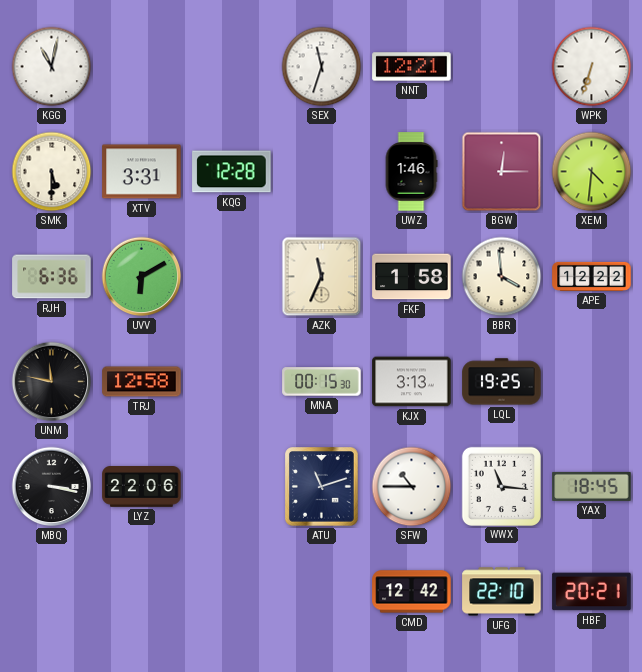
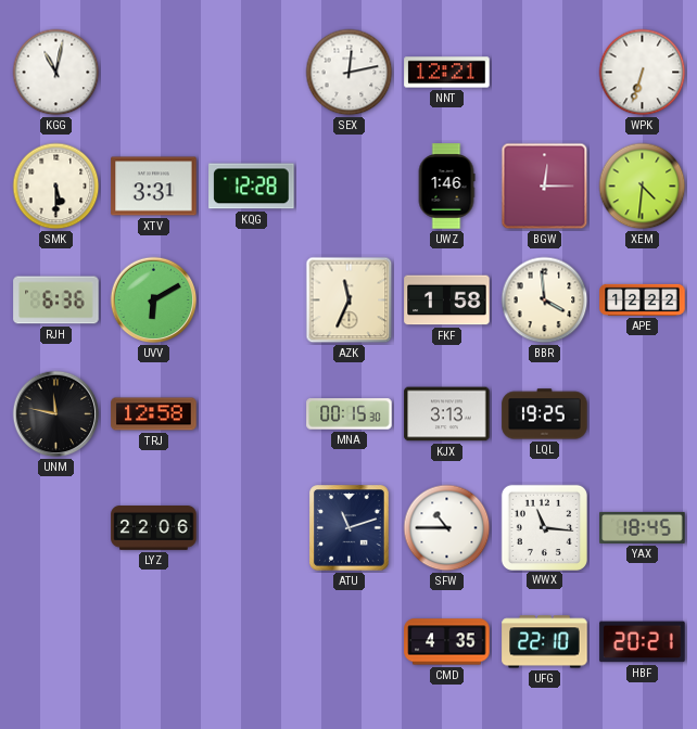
SEX: 11:33 -> 12:13
MBQ: 3:17 -> none
CMD: 12:42 -> 4:35
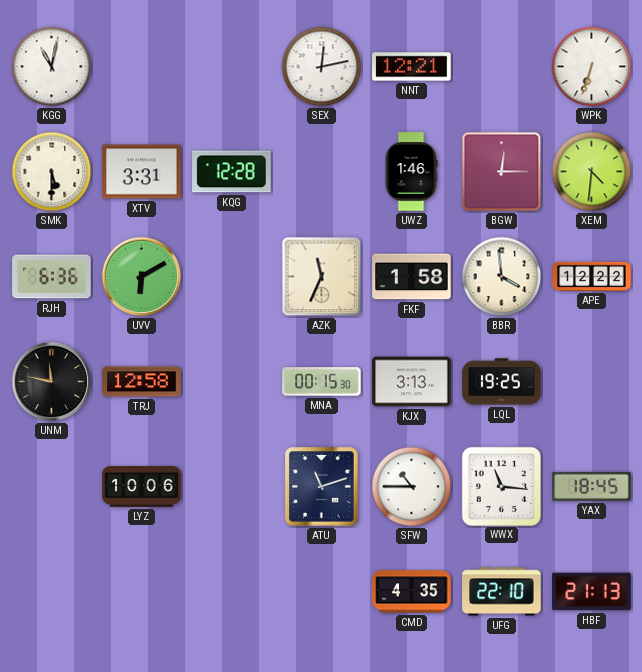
LYZ: 22:06 -> 10:06
HBF: 20:21 -> 21:13
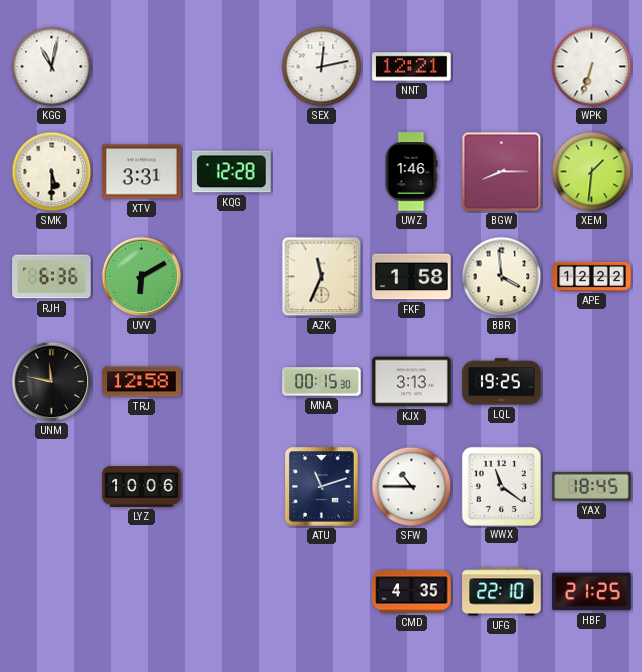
BGW: 12:15 -> 8:15
XEM: 4:31 -> 1:31
WWX: 11:16 -> 11:21
HBF: 21:13 -> 21:25
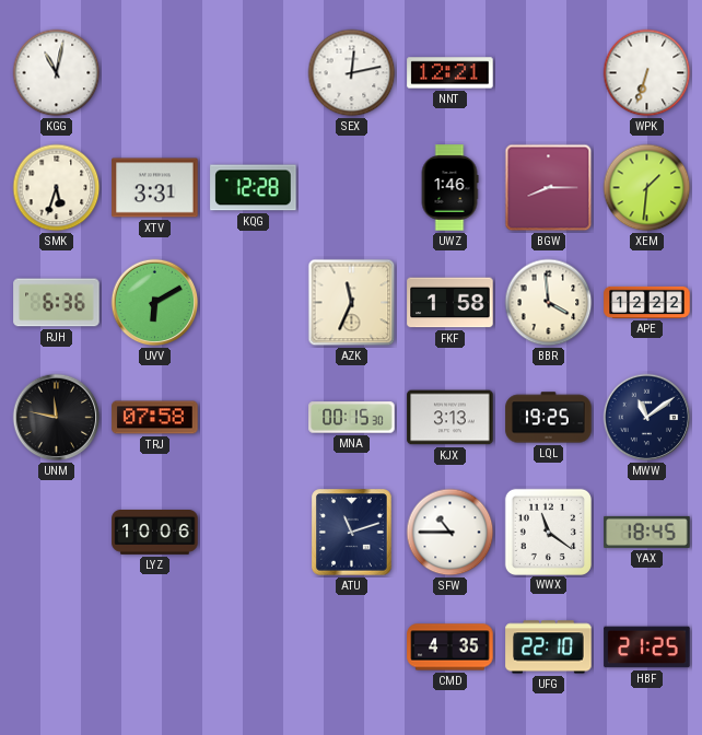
SMK: 5:30 -> 5:33
TRJ: 12:58 -> 07:58
MWW: none -> 11:09
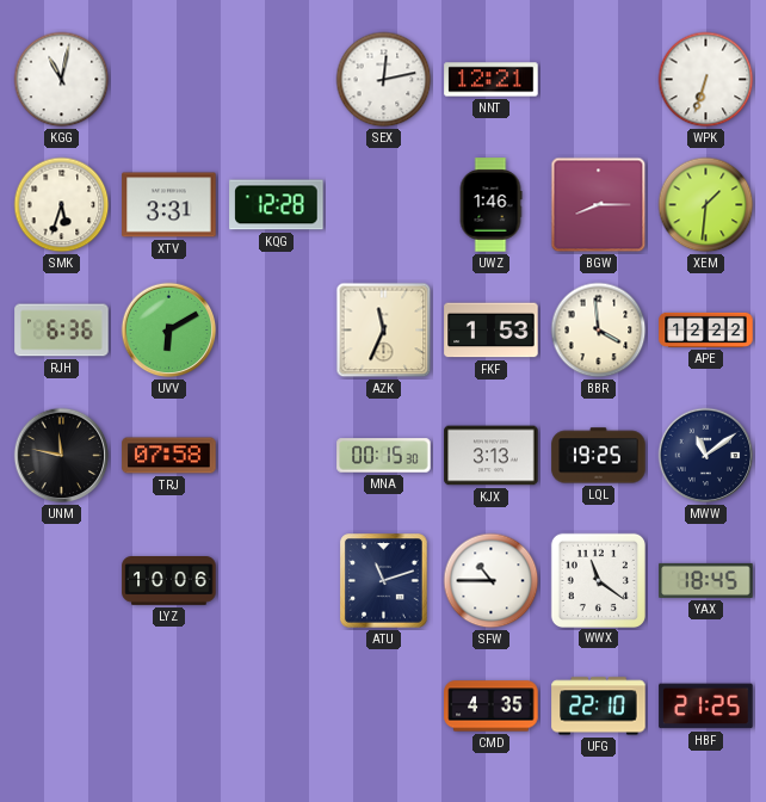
FKF: 1:58 -> 1:53
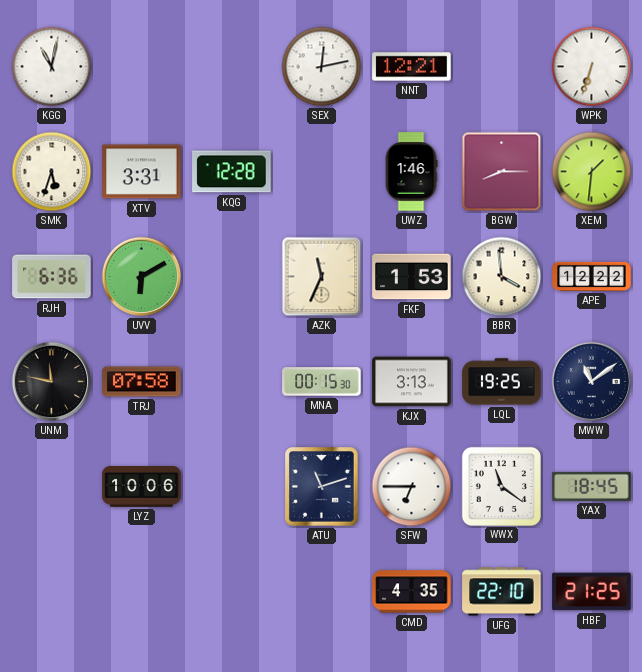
SFW: 10:45 -> 6:45
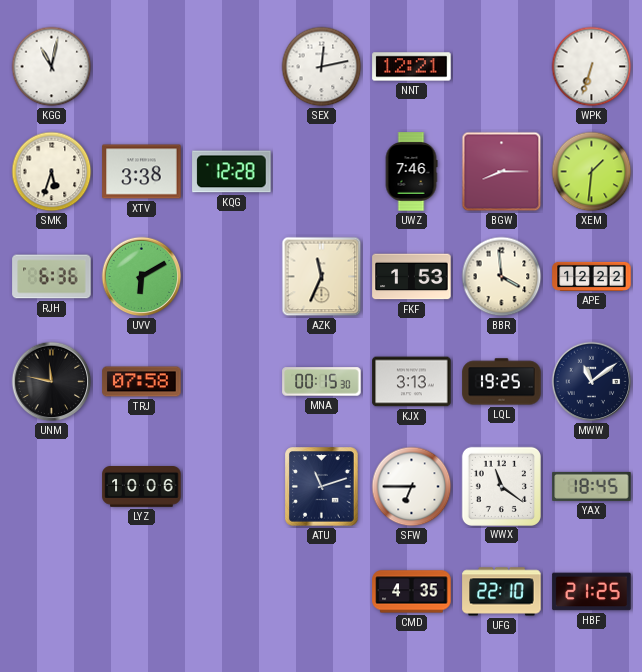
XTV: 3:31 -> 3:38
UWZ: 1:46 -> 7:46
